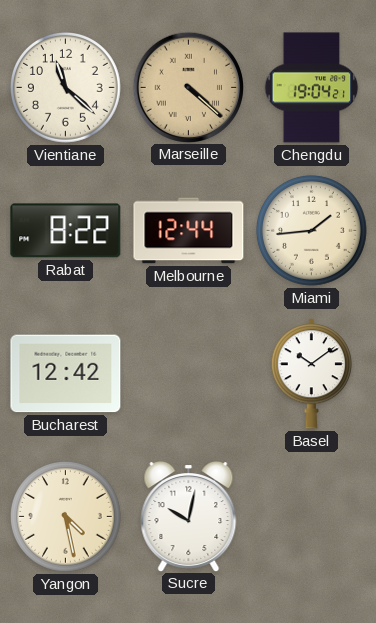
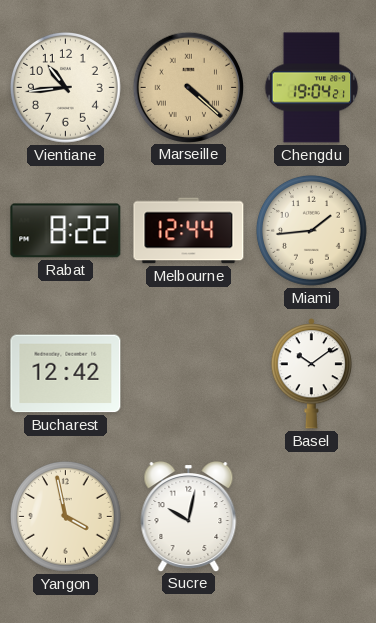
Vientiane: 11:22 -> 10:44
Yangon: 4:28 -> 3:58
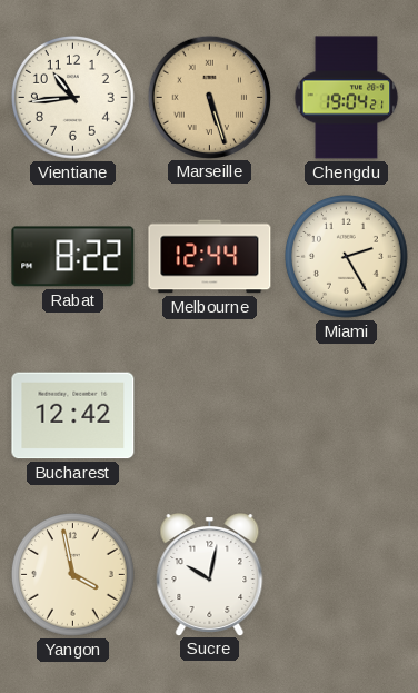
Marseille: 4:22 -> 5:27
Miami: 1:44 -> 2:25
Basel: 10:09 -> none
